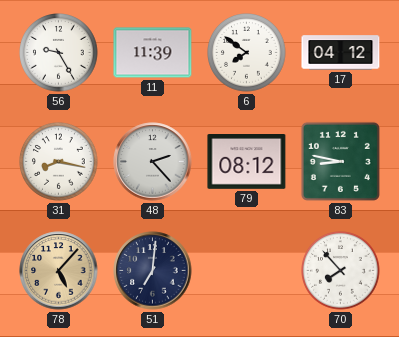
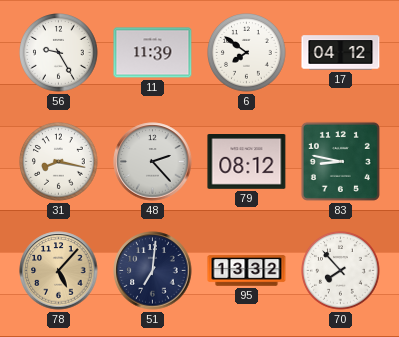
95: none -> 13:32
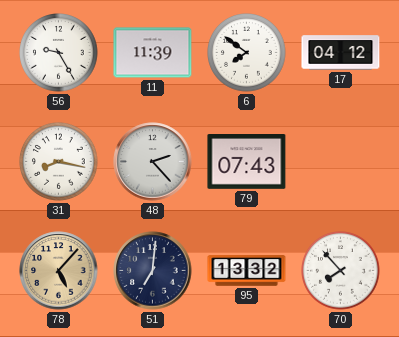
79: 08:12 -> 07:43
83: 8:47 -> none
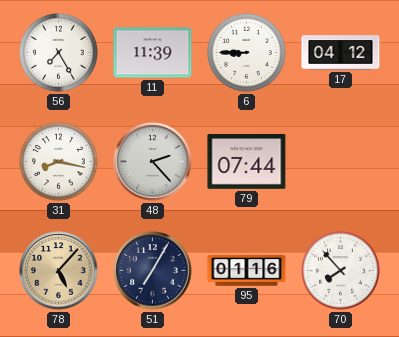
56: 9:25 -> 7:25
6: 7:51 -> 8:45
79: 07:43 -> 07:44
51: 7:01 -> 7:05
95: 13:32 -> 01:16
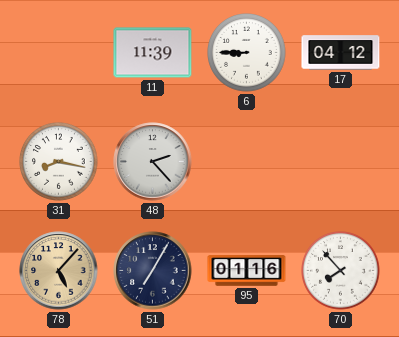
56: 7:25 -> none
79: 07:44 -> none
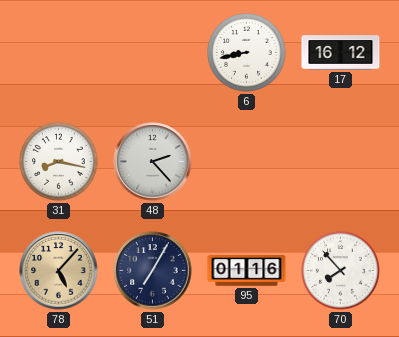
11: 11:39 -> none
6: 8:45 -> 8:43
17: 04:12 -> 16:12
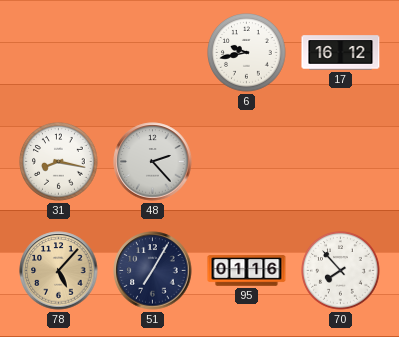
6: 8:43 -> 9:43
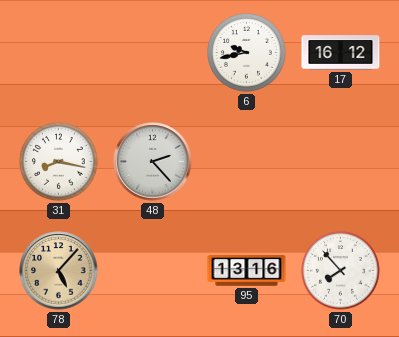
51: 7:05 -> none
95: 01:16 -> 13:16
